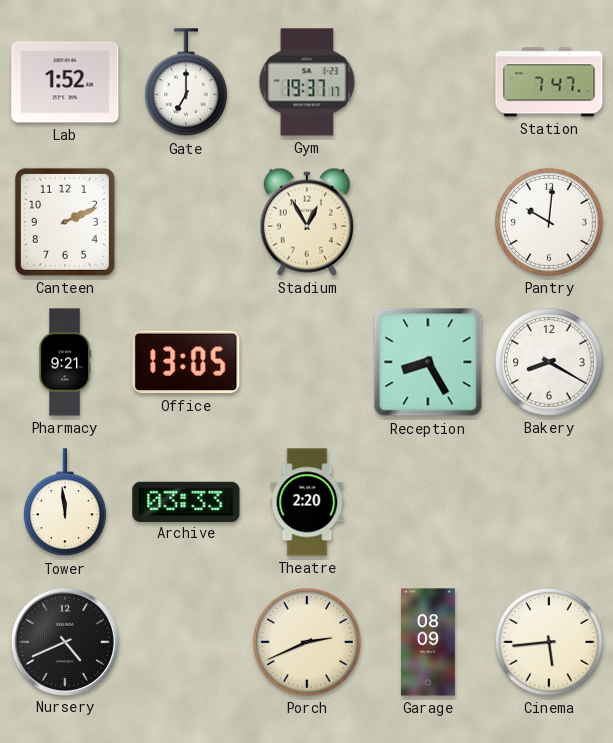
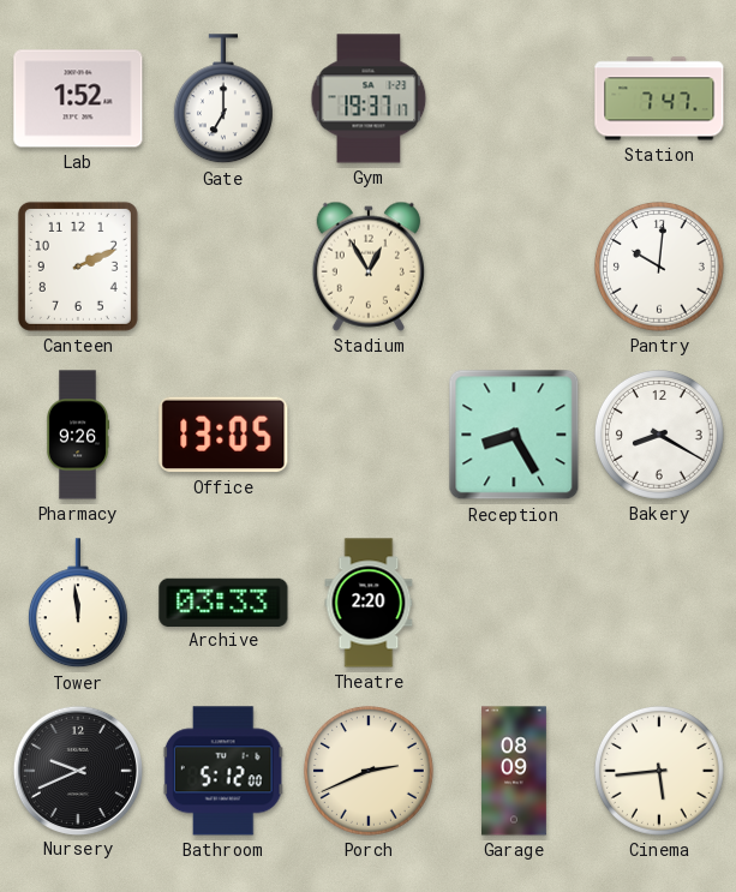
Pharmacy: 9:21 -> 9:26
Nursery: 4:41 -> 9:41
Bathroom: none -> 5:12
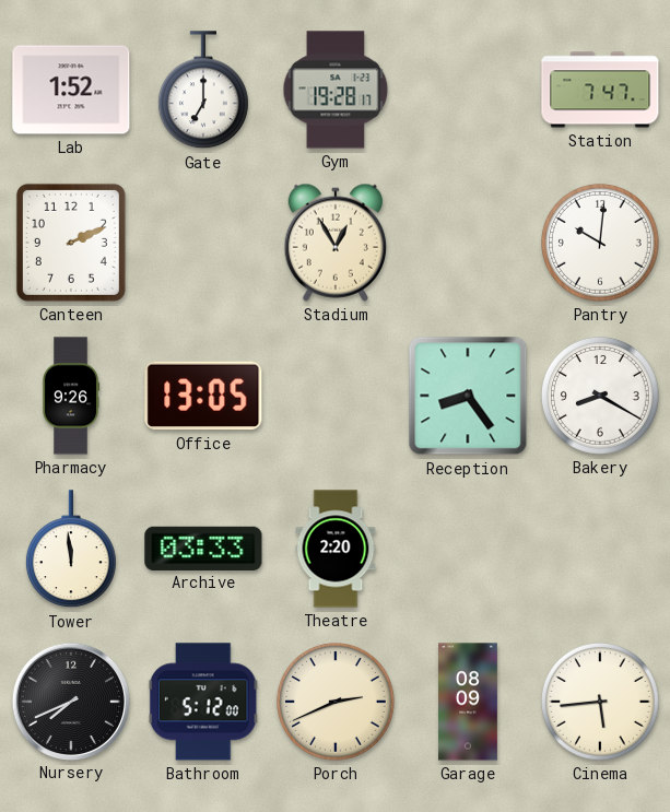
Gym: 19:37 -> 19:28
Reception: 8:25 -> 8:24
Nursery: 9:41 -> 7:41
